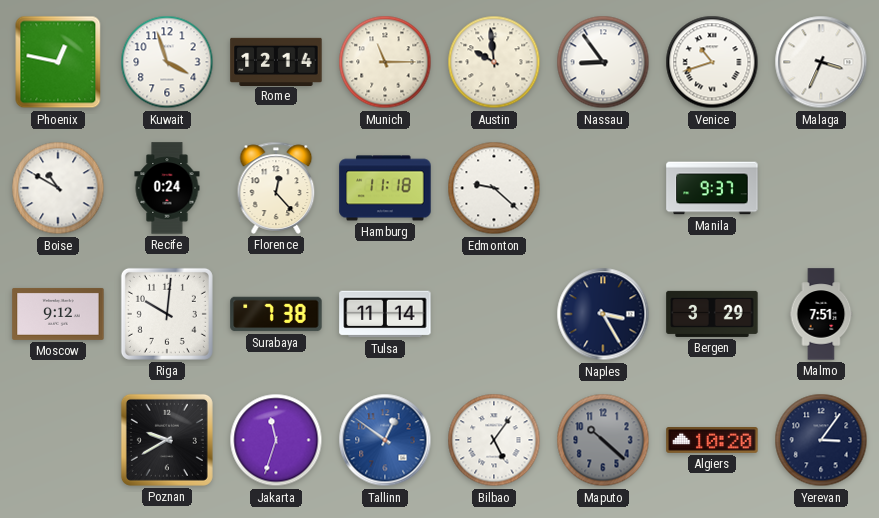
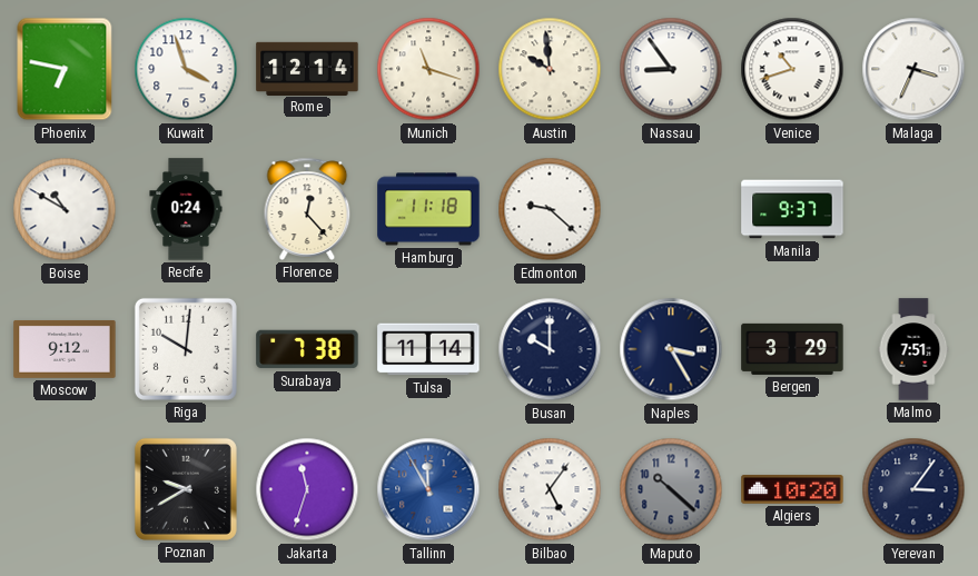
Phoenix: 12:47 -> 6:47
Munich: 11:15 -> 11:18
Busan: none -> 10:00
Tallinn: 12:51 -> 11:55
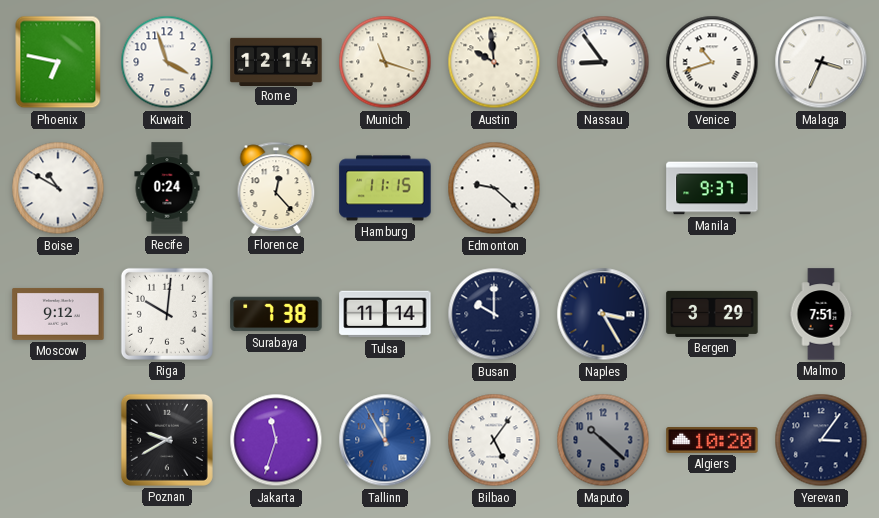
Hamburg: 11:18 -> 11:15
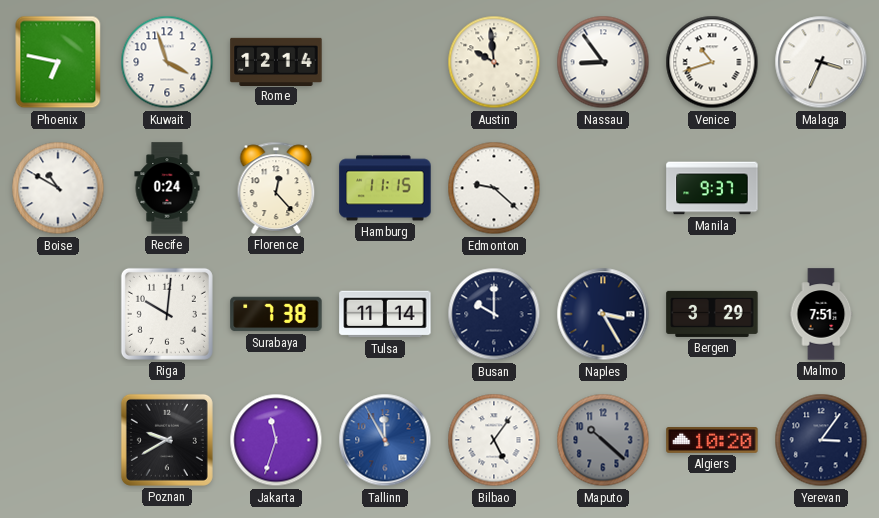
Munich: 11:18 -> none
Moscow: 9:12 -> none
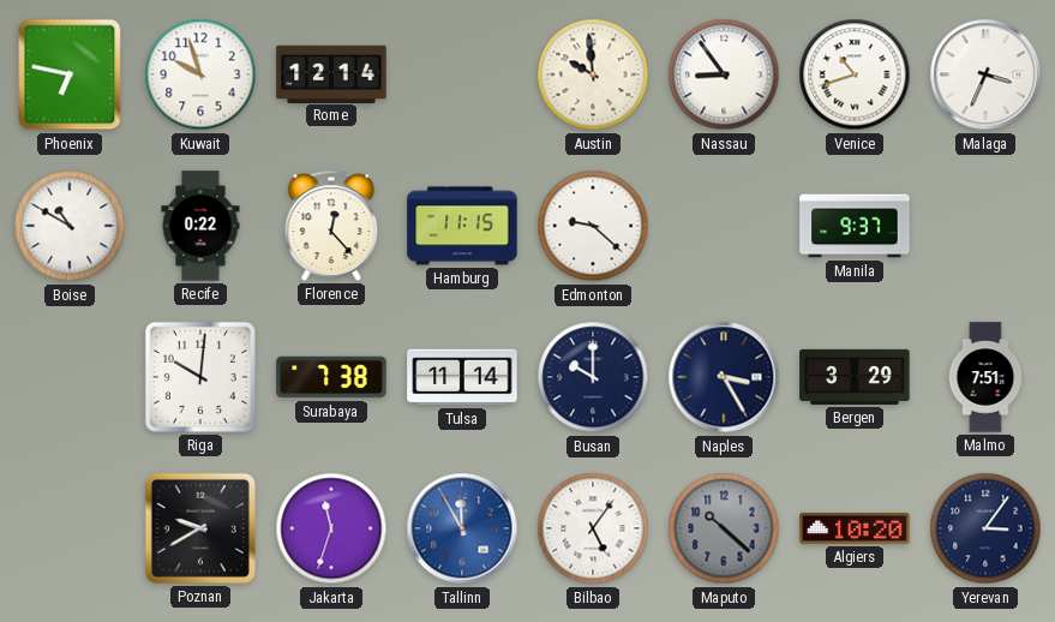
Kuwait: 3:57 -> 9:57
Recife: 0:24 -> 0:22
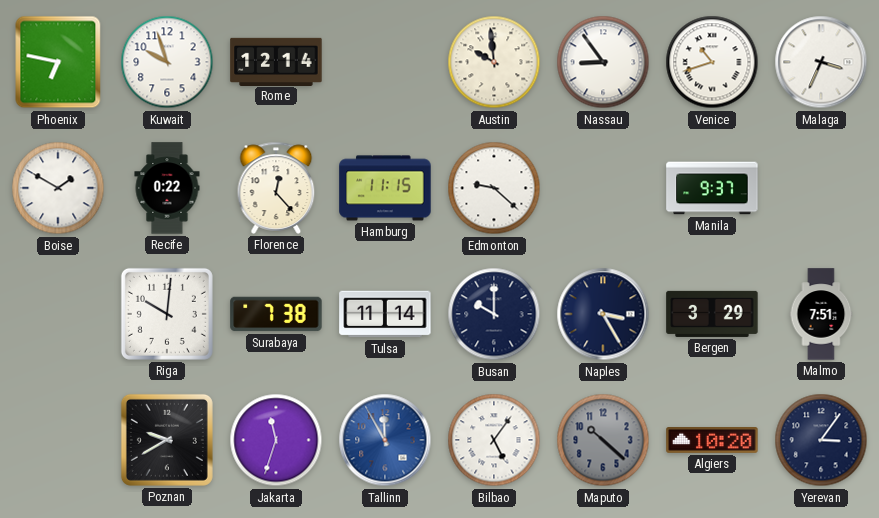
Boise: 10:50 -> 1:50
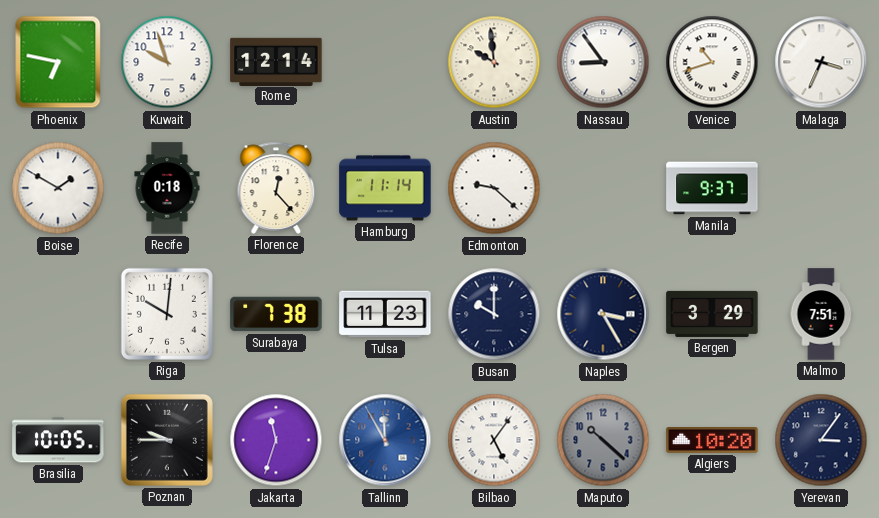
Recife: 0:22 -> 0:18
Hamburg: 11:15 -> 11:14
Tulsa: 11:14 -> 11:23
Brasilia: none -> 10:05
Poznan: 9:40 -> 9:45
